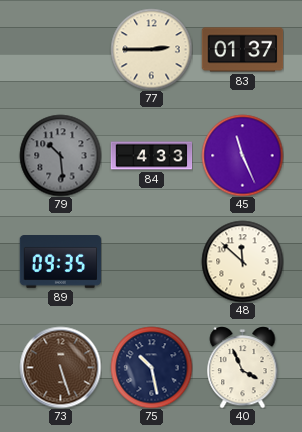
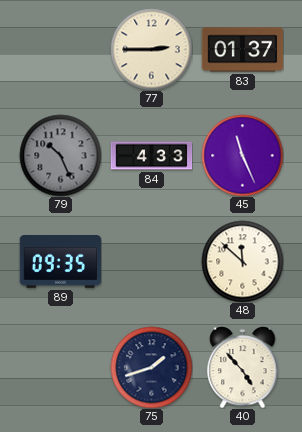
79: 10:29 -> 10:26
73: 5:27 -> none
75: 10:28 -> 1:42
40: 3:56 -> 4:53
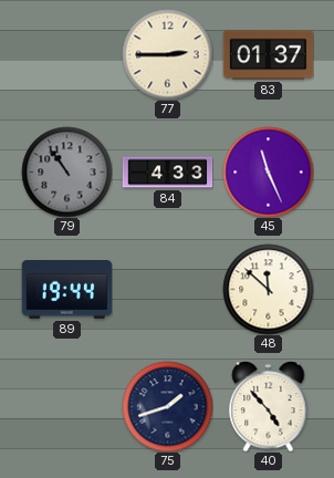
79: 10:26 -> 10:54
89: 09:35 -> 19:44
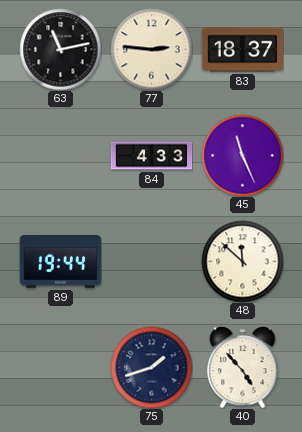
63: none -> 11:13
77: 2:45 -> 2:46
83: 01:37 -> 18:37
79: 10:54 -> none
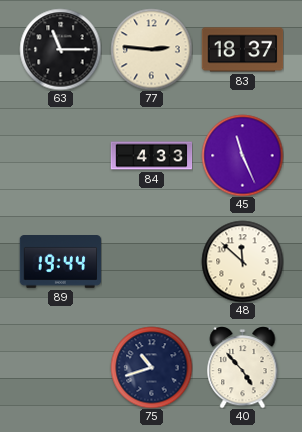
63: 11:13 -> 11:15
75: 1:42 -> 10:42
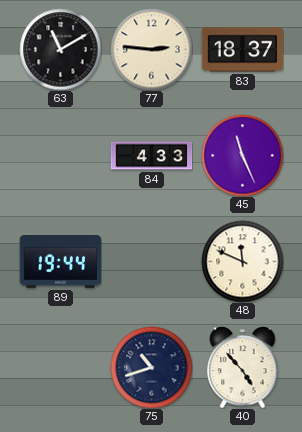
63: 11:15 -> 11:10
48: 11:52 -> 11:49
